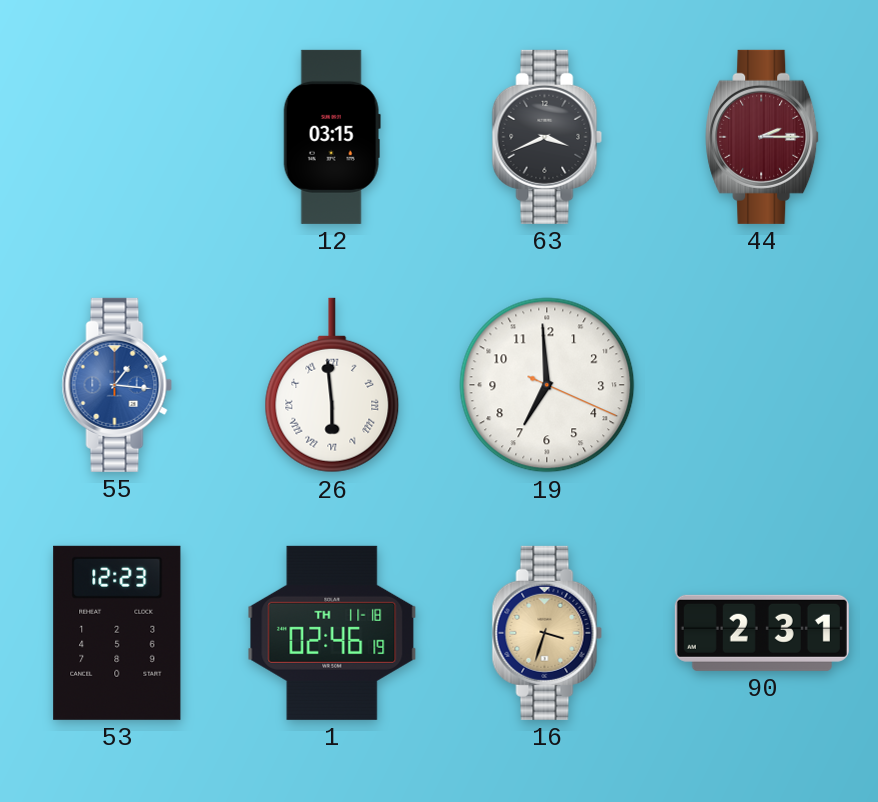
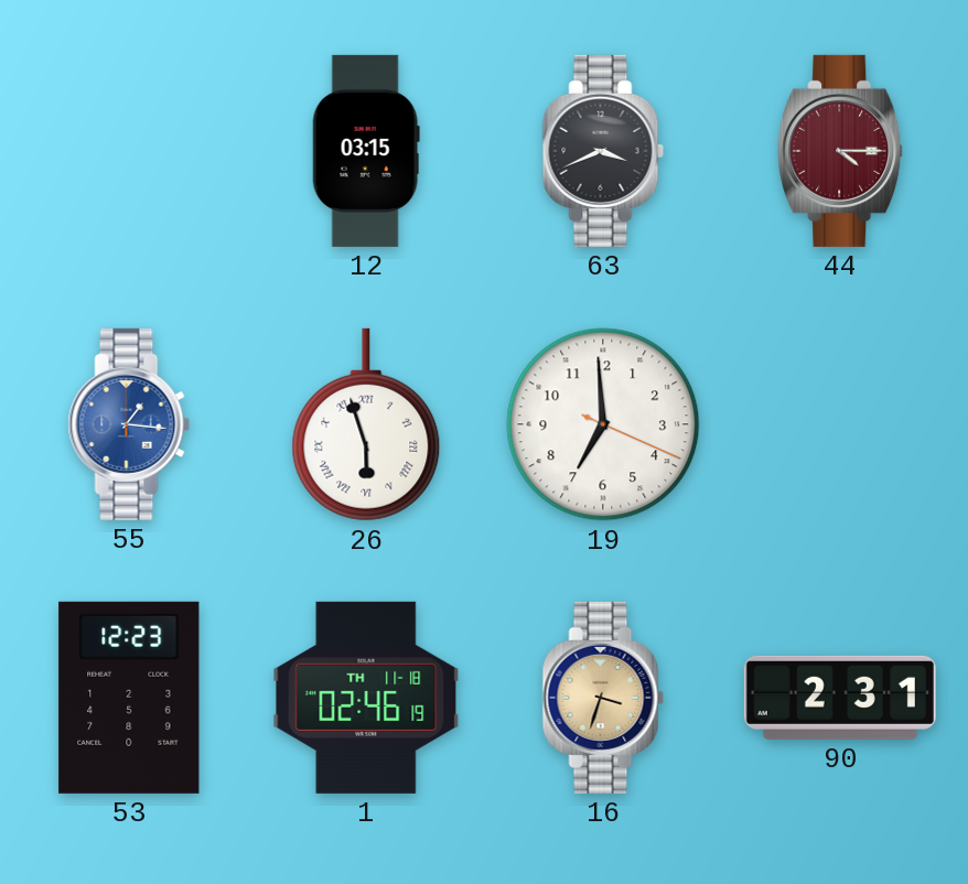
44: 2:15 -> 4:15
26: 5:59 -> 5:57
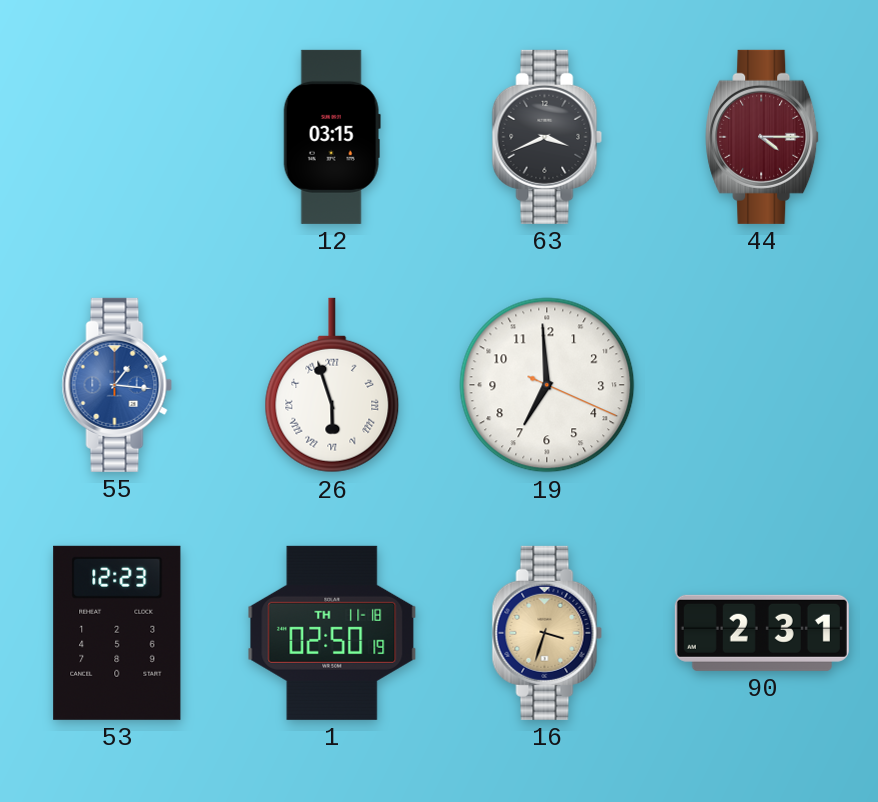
1: 02:46 -> 02:50
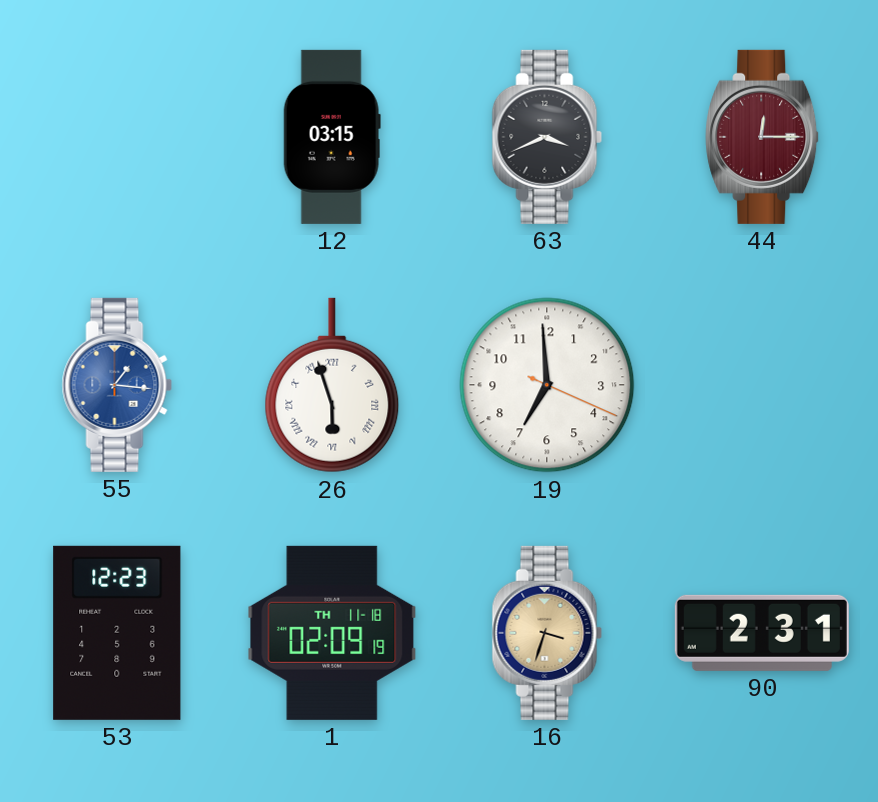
44: 4:15 -> 12:15
1: 02:50 -> 02:09
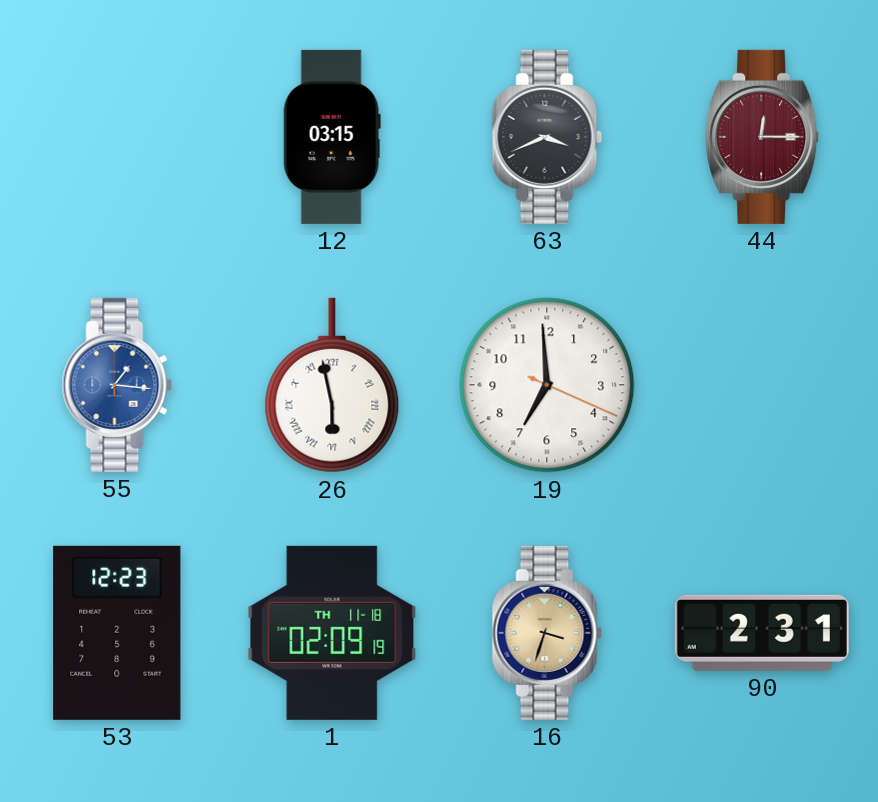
26: 5:57 -> 5:58
